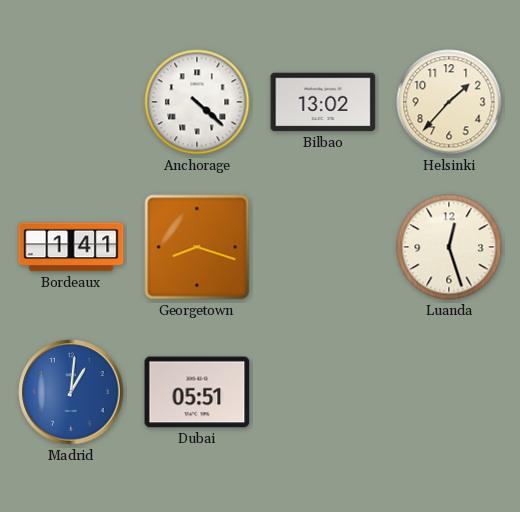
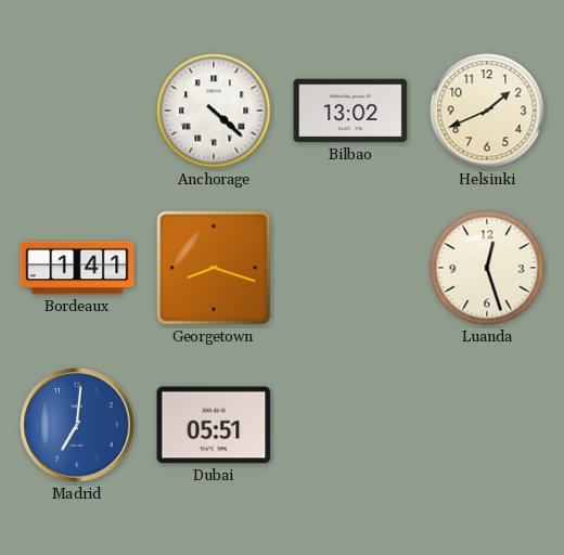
Helsinki: 1:37 -> 1:41
Madrid: 1:01 -> 7:01
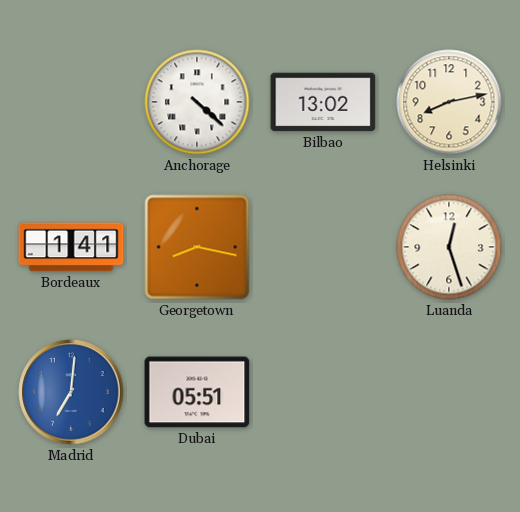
Helsinki: 1:41 -> 8:13
Georgetown: 8:18 -> 8:17
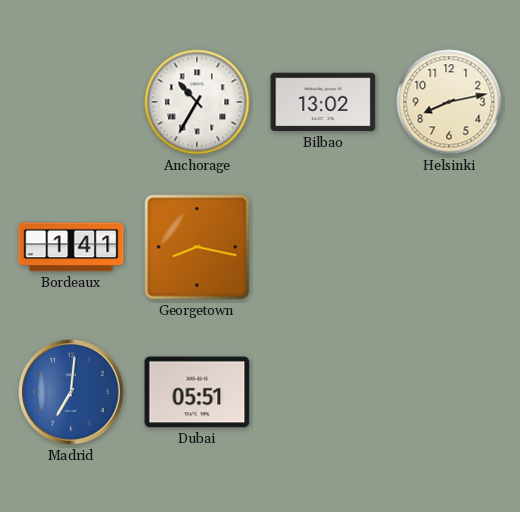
Anchorage: 4:22 -> 10:35
Luanda: 12:27 -> none
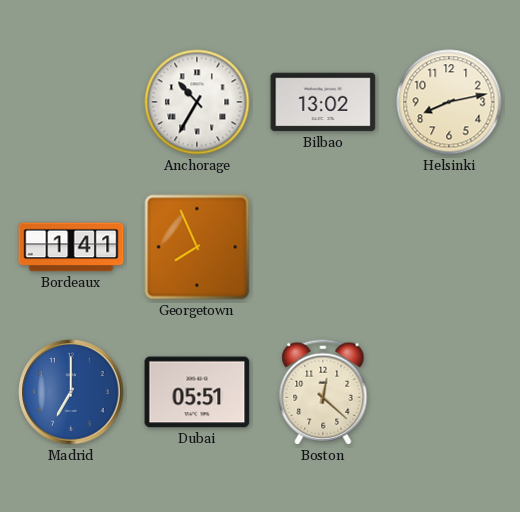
Georgetown: 8:17 -> 7:56
Madrid: 7:01 -> 7:00
Boston: none -> 12:22
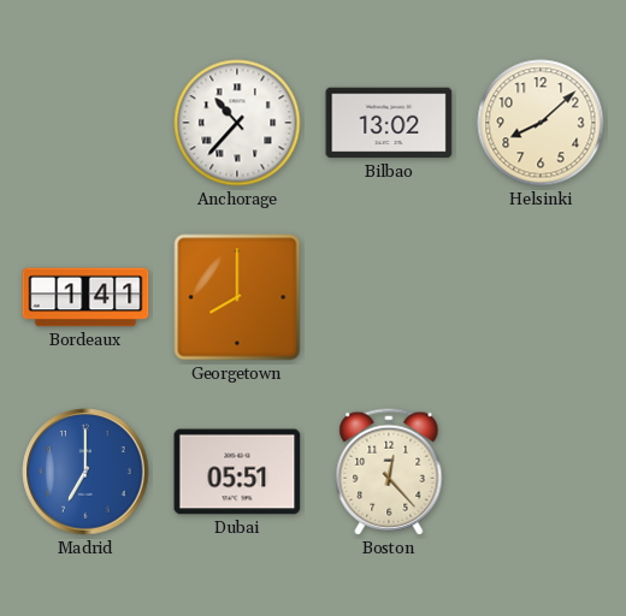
Anchorage: 10:35 -> 10:37
Helsinki: 8:13 -> 8:08
Georgetown: 7:56 -> 8:00
Boston: 12:22 -> 12:23
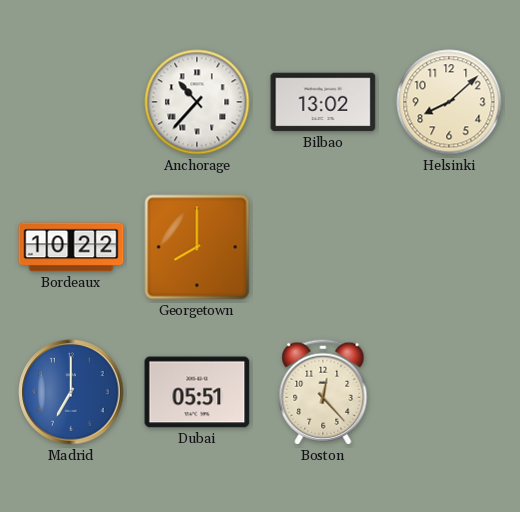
Bordeaux: 1:41 -> 10:22
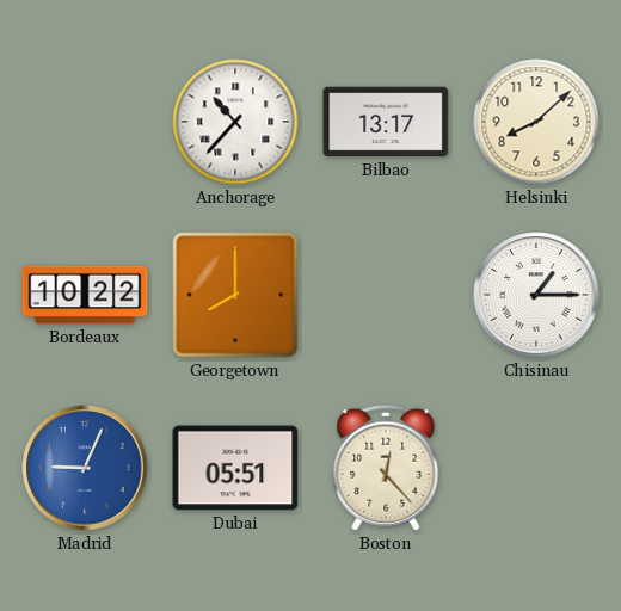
Bilbao: 13:02 -> 13:17
Chisinau: none -> 1:15
Madrid: 7:00 -> 9:04
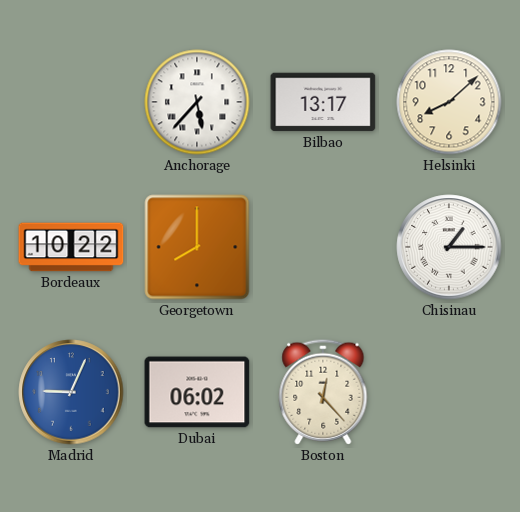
Anchorage: 10:37 -> 5:37
Dubai: 05:51 -> 06:02
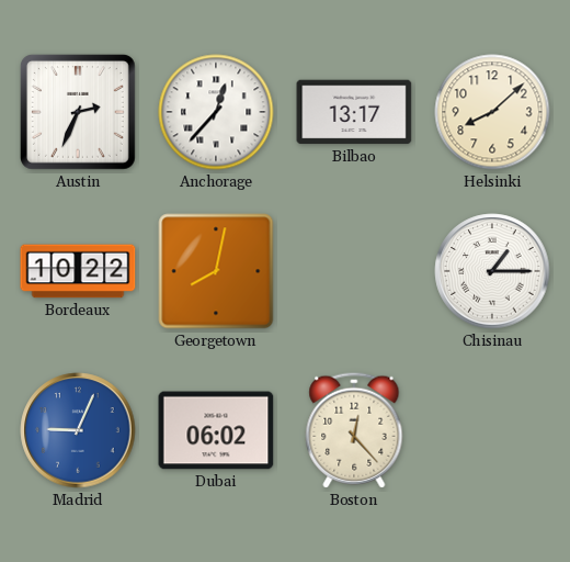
Austin: none -> 2:34
Anchorage: 5:37 -> 12:37
Georgetown: 8:00 -> 8:02
